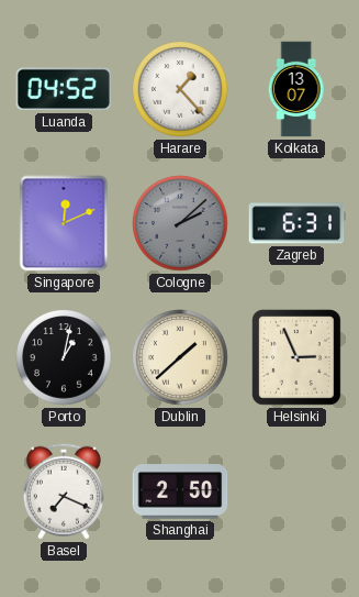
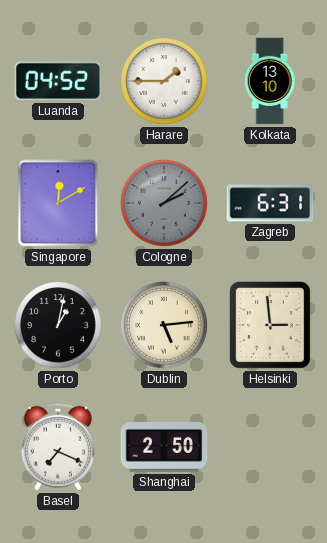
Harare: 1:23 -> 1:45
Kolkata: 13:07 -> 13:10
Singapore: 12:11 -> 12:10
Dublin: 1:38 -> 5:14
Helsinki: 2:56 -> 2:59
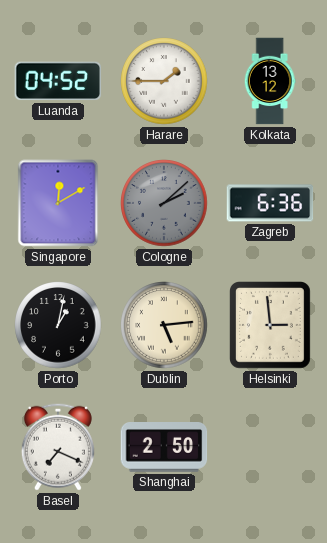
Kolkata: 13:10 -> 13:12
Zagreb: 6:31 -> 6:36
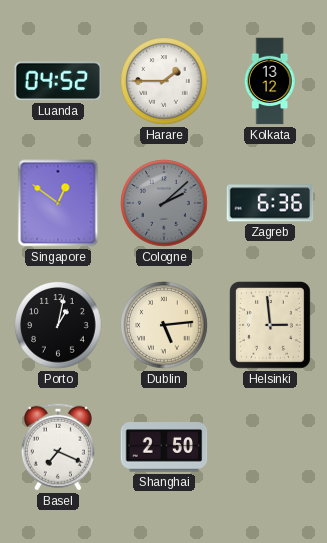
Singapore: 12:10 -> 12:51
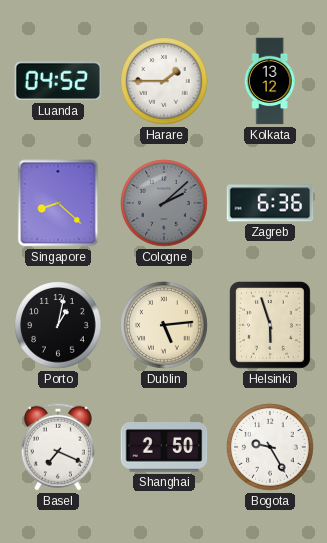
Singapore: 12:51 -> 8:22
Helsinki: 2:59 -> 5:57
Bogota: none -> 9:25
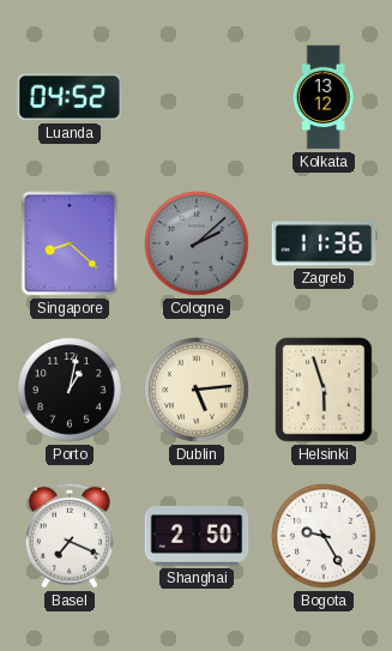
Harare: 1:45 -> none
Zagreb: 6:36 -> 11:36
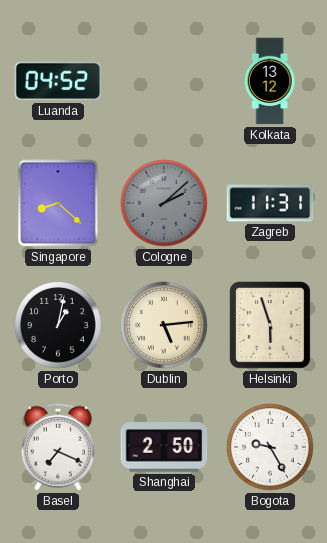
Zagreb: 11:36 -> 11:31
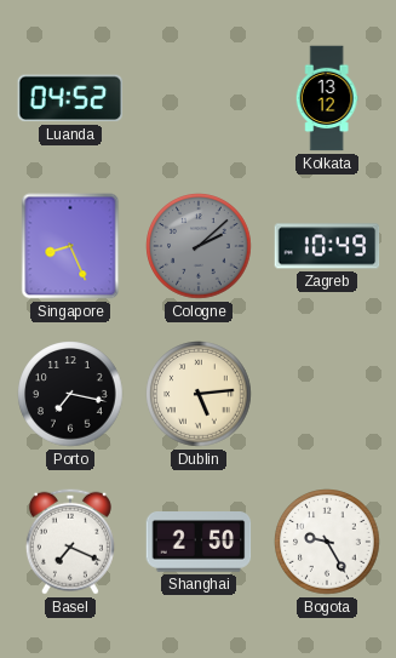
Singapore: 8:22 -> 8:26
Zagreb: 11:31 -> 10:49
Porto: 1:02 -> 7:17
Helsinki: 5:57 -> none
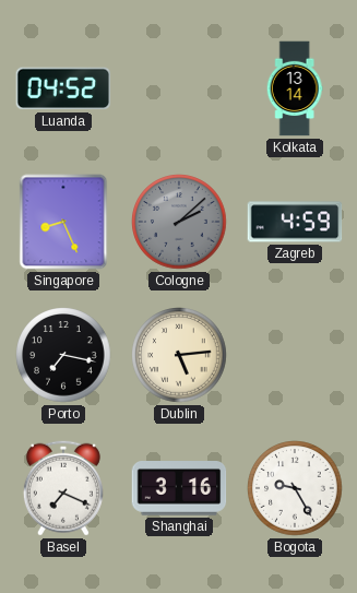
Kolkata: 13:12 -> 13:14
Zagreb: 10:49 -> 4:59
Shanghai: 2:50 -> 3:16
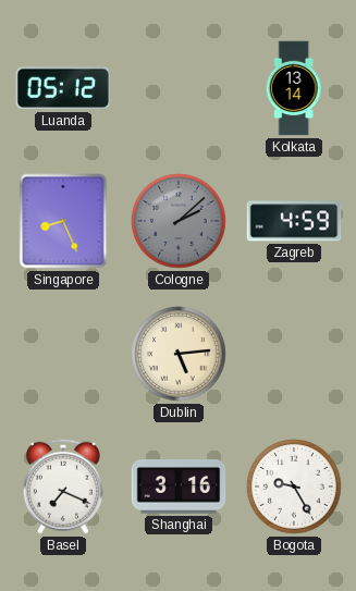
Luanda: 04:52 -> 05:12
Porto: 7:17 -> none
